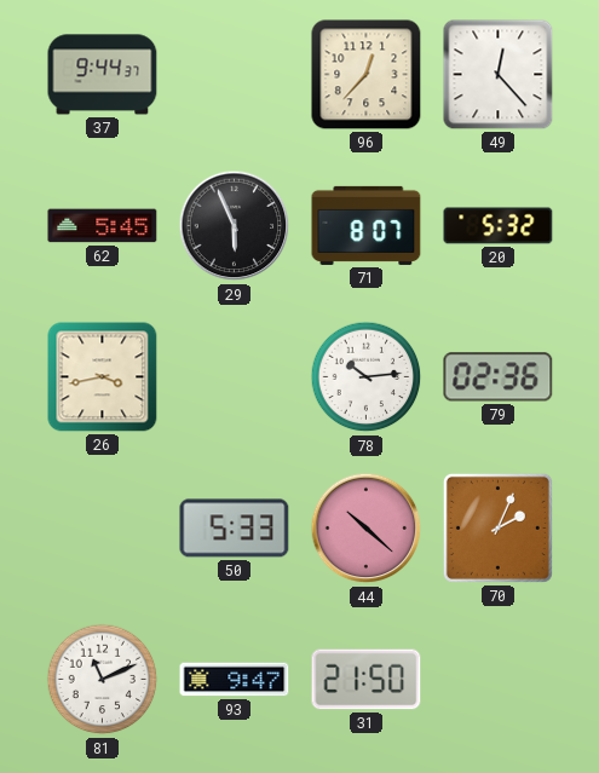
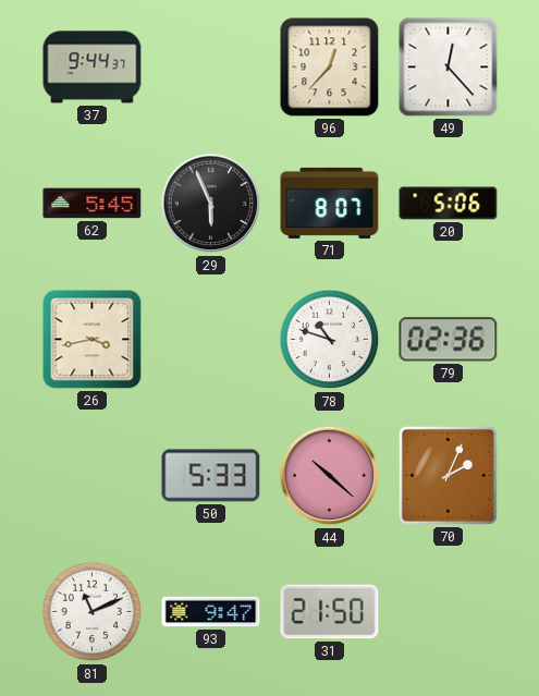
20: 5:32 -> 5:06
78: 10:14 -> 10:48
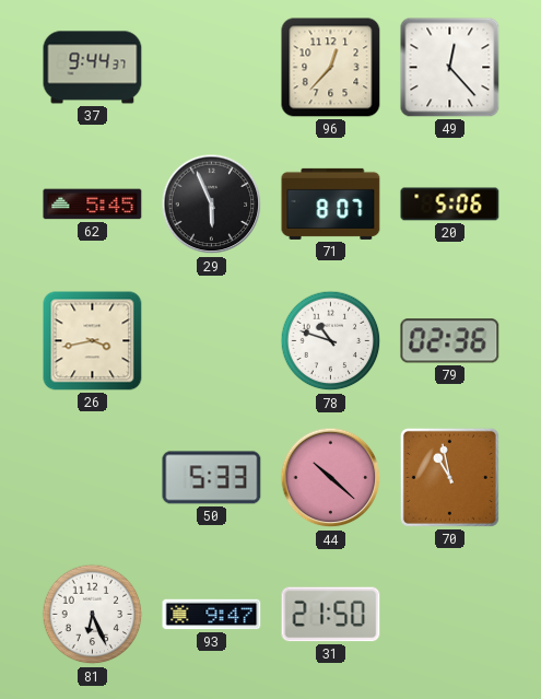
70: 2:04 -> 10:58
81: 11:11 -> 6:26
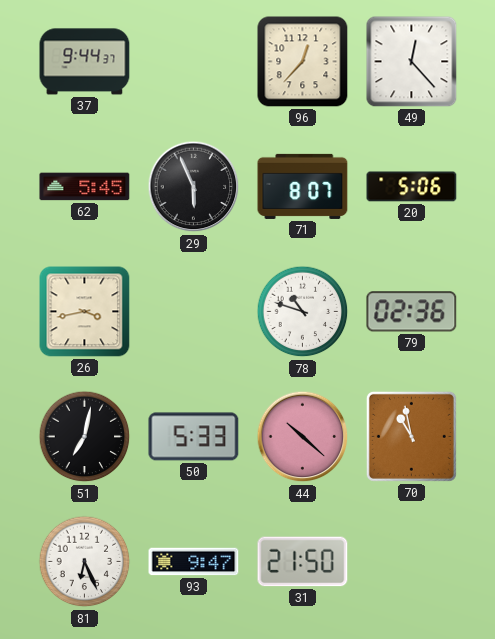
51: none -> 7:02
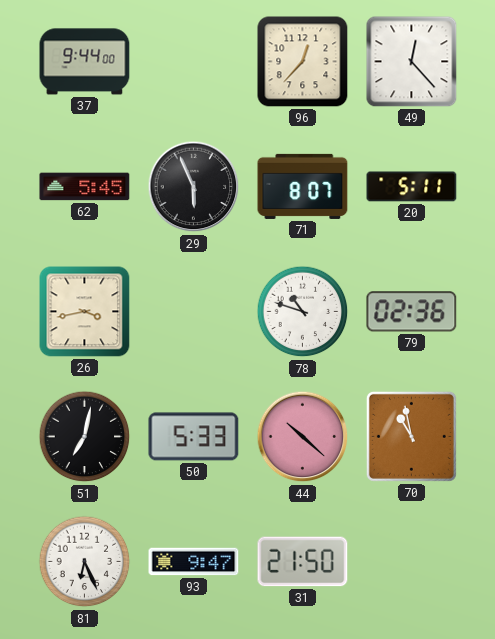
37: 9:44:37 -> 9:44:00
20: 5:06 -> 5:11
